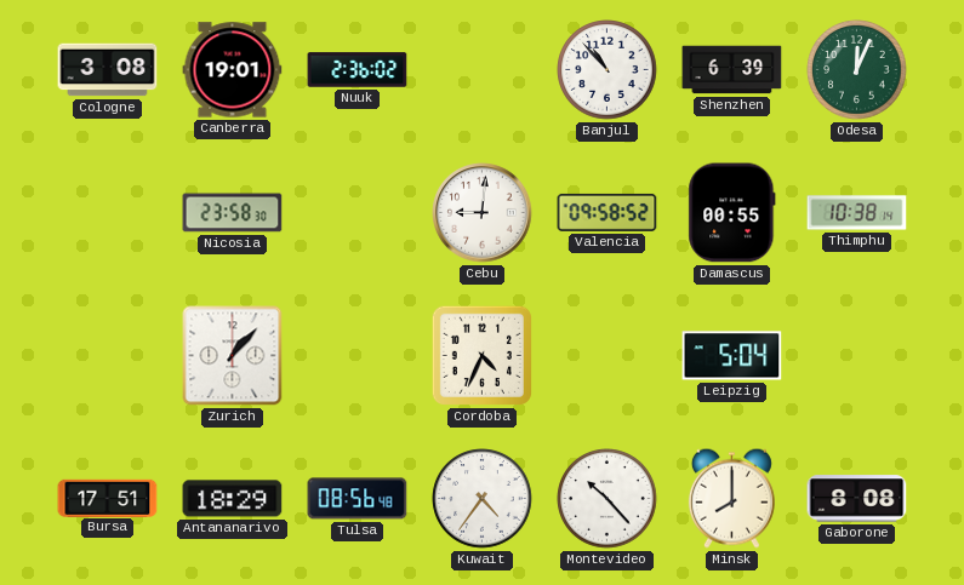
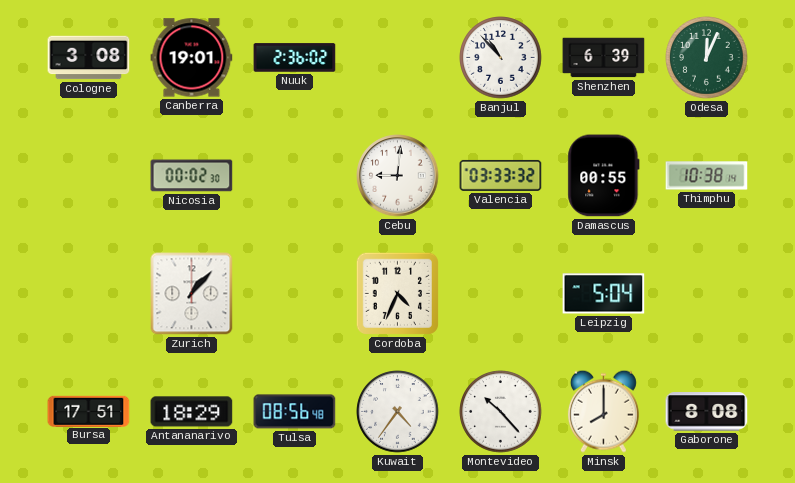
Nicosia: 23:58 -> 00:02
Valencia: 09:58 -> 03:33
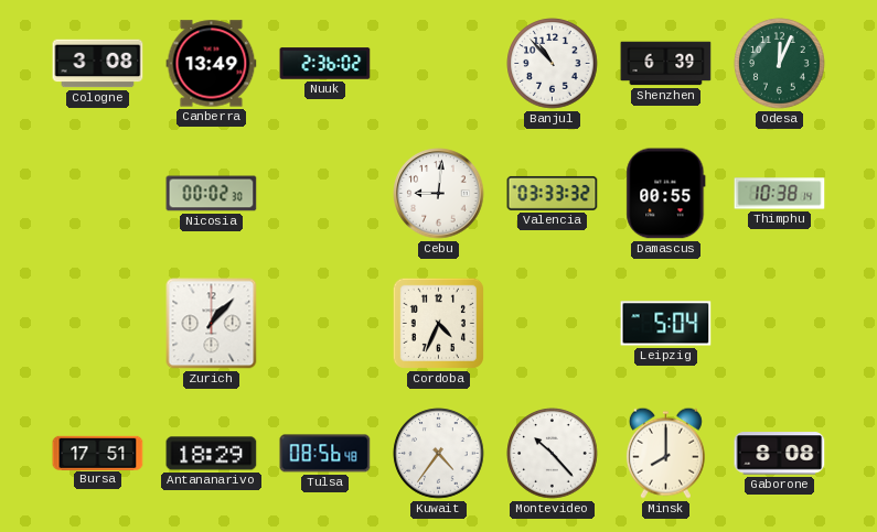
Canberra: 19:01 -> 13:49
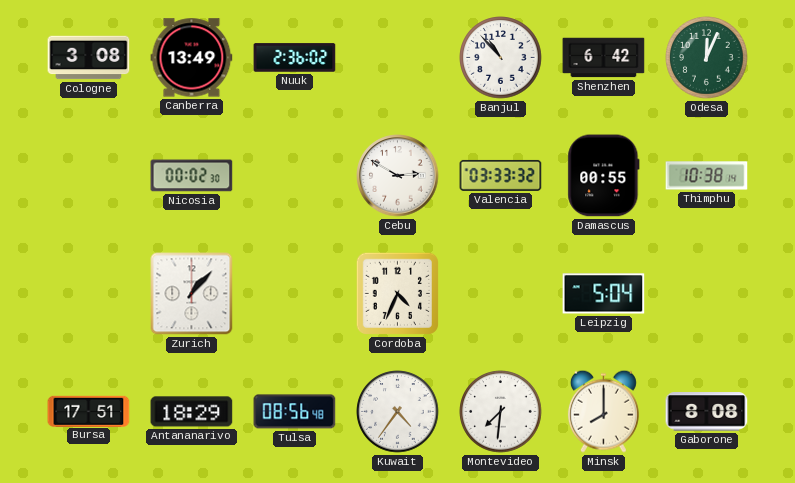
Shenzhen: 6:39 -> 6:42
Cebu: 9:01 -> 2:50
Montevideo: 10:23 -> 7:31
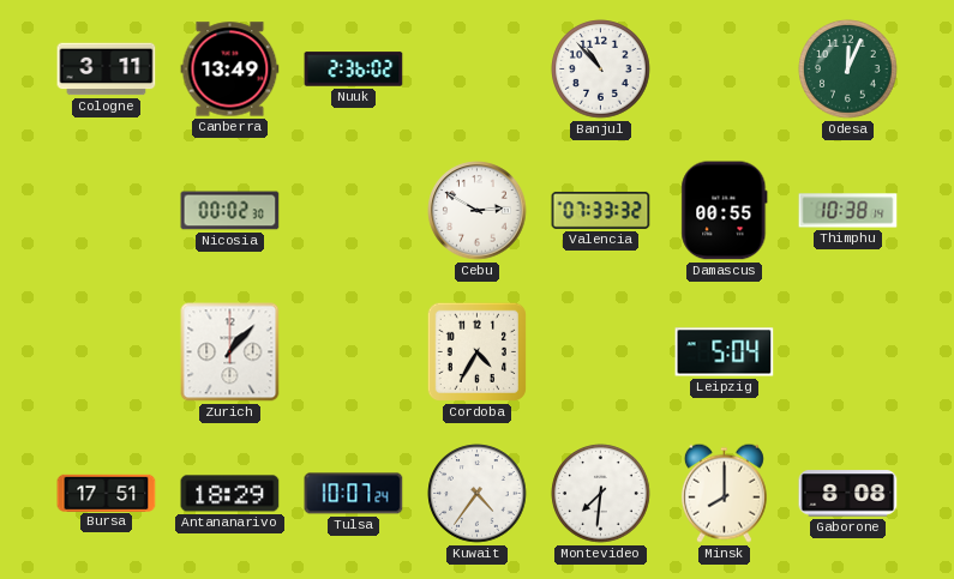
Cologne: 3:08 -> 3:11
Shenzhen: 6:42 -> none
Valencia: 03:33 -> 07:33
Cordoba: 4:34 -> 4:35
Tulsa: 08:56 -> 10:07
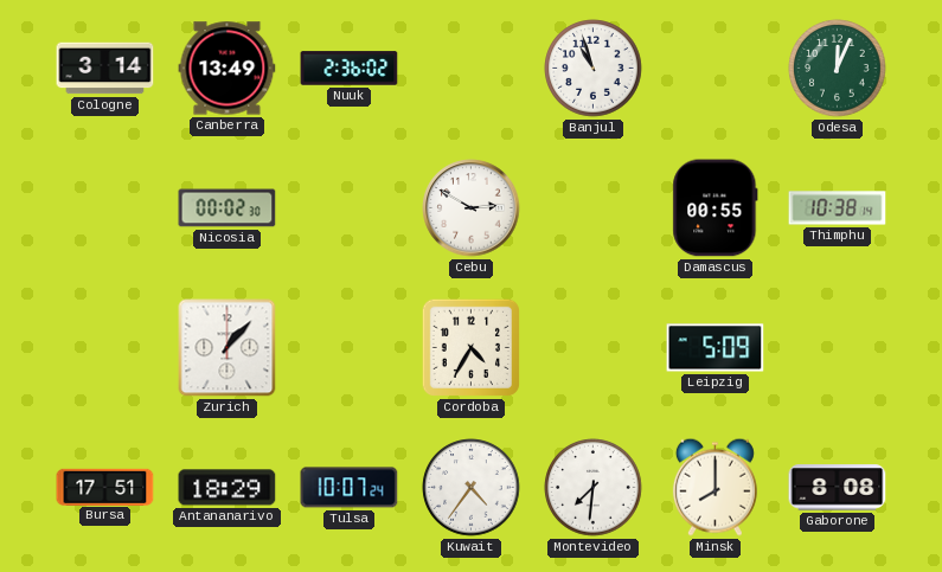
Cologne: 3:11 -> 3:14
Banjul: 10:53 -> 10:57
Valencia: 07:33 -> none
Leipzig: 5:04 -> 5:09
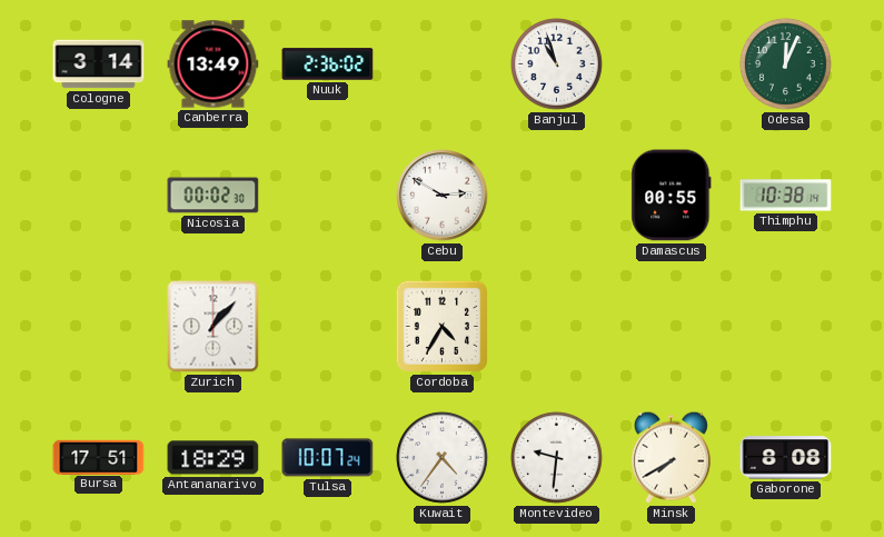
Leipzig: 5:09 -> none
Montevideo: 7:31 -> 9:31
Minsk: 8:00 -> 7:40
